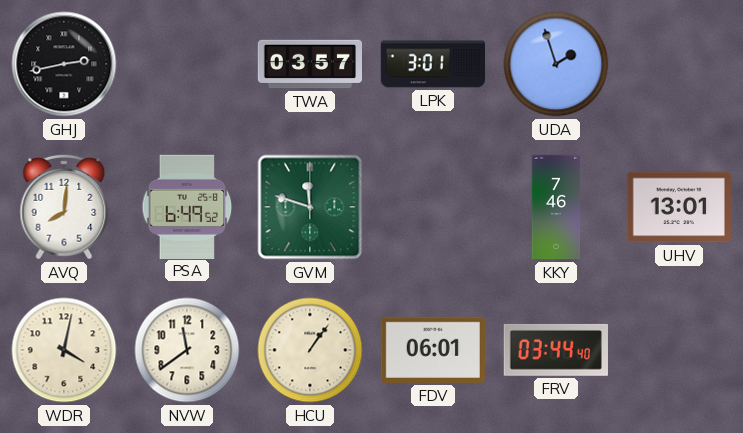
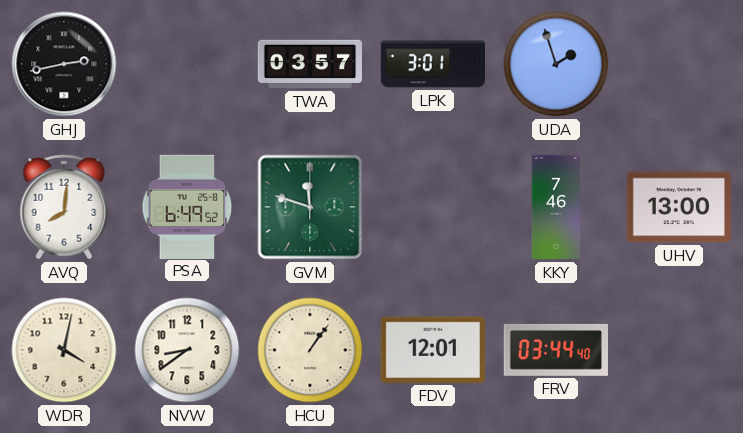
UHV: 13:01 -> 13:00
NVW: 11:39 -> 8:39
FDV: 06:01 -> 12:01
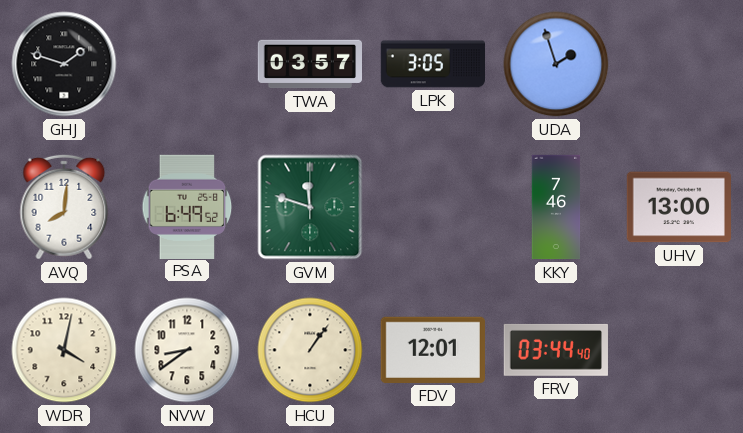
GHJ: 2:43 -> 1:48
LPK: 3:01 -> 3:05
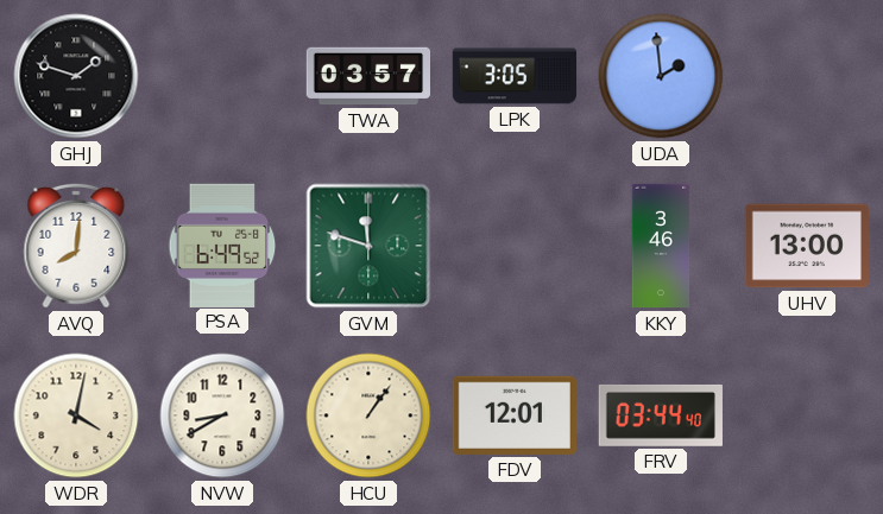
UDA: 1:57 -> 1:59
KKY: 7:46 -> 3:46
NVW: 8:39 -> 8:40
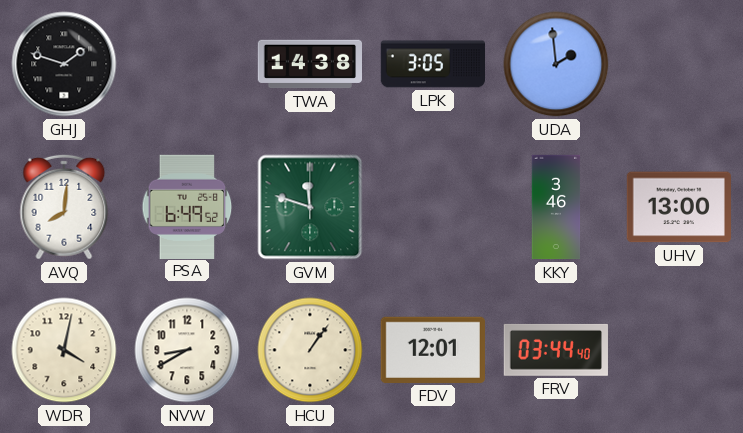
TWA: 03:57 -> 14:38
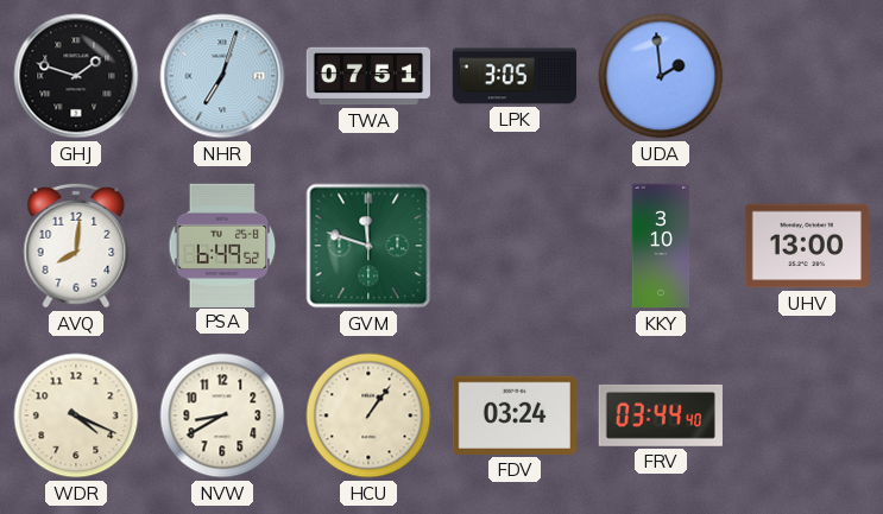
NHR: none -> 7:03
TWA: 14:38 -> 07:51
KKY: 3:46 -> 3:10
WDR: 4:02 -> 4:19
FDV: 12:01 -> 03:24
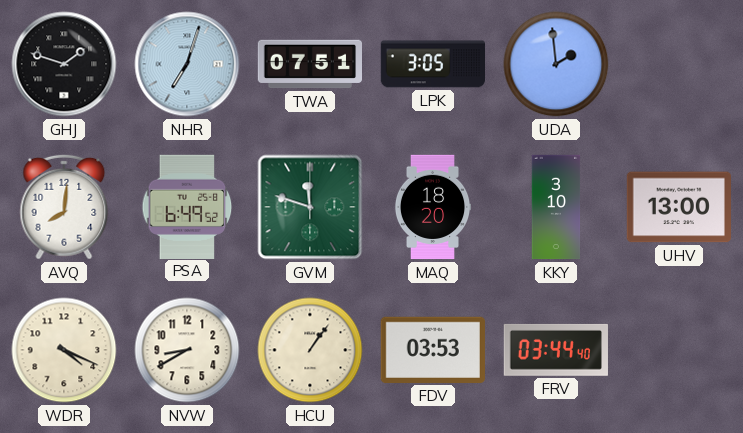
MAQ: none -> 18:20
FDV: 03:24 -> 03:53
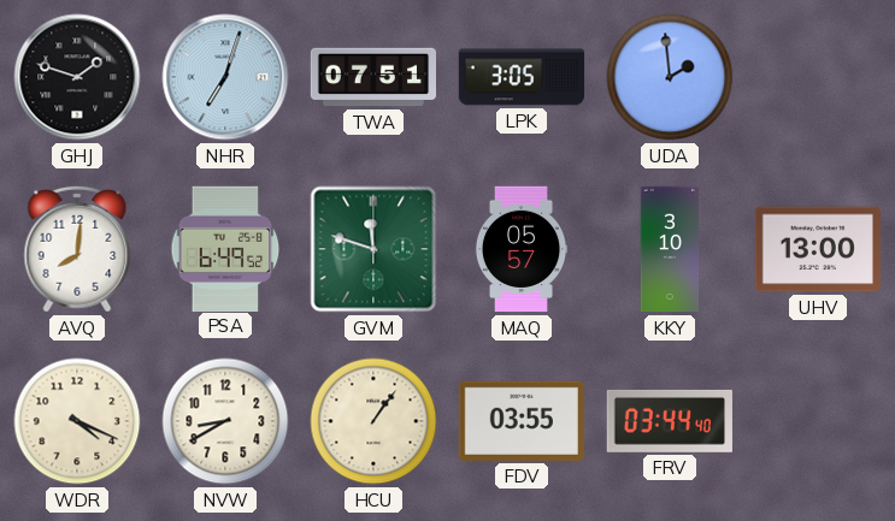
MAQ: 18:20 -> 05:57
FDV: 03:53 -> 03:55
